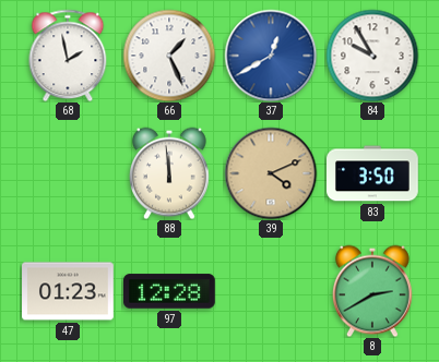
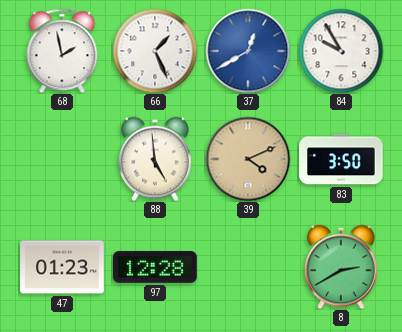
88: 11:59 -> 4:59
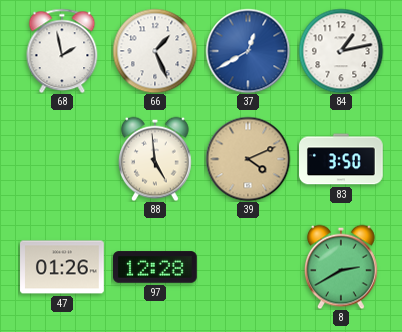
84: 9:55 -> 1:13
47: 01:23 -> 01:26
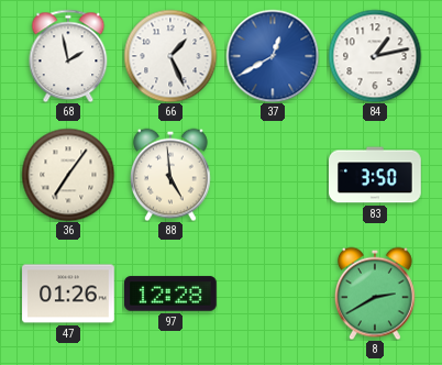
36: none -> 7:06
39: 4:11 -> none
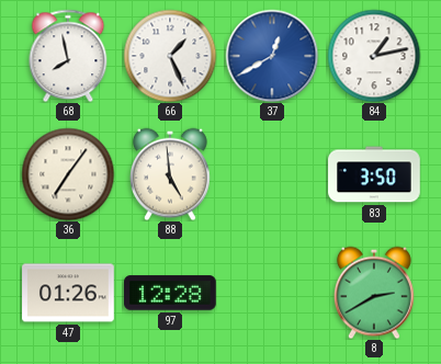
68: 1:58 -> 7:58
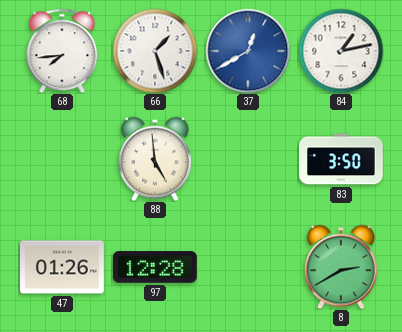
68: 7:58 -> 7:44
66: 1:26 -> 1:27
36: 7:06 -> none
